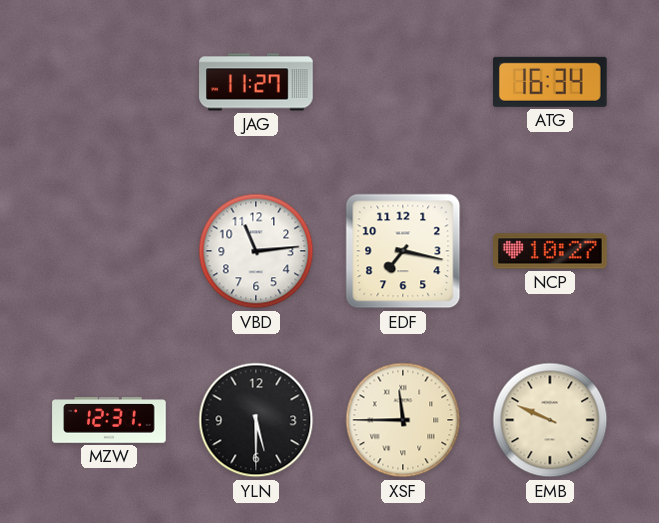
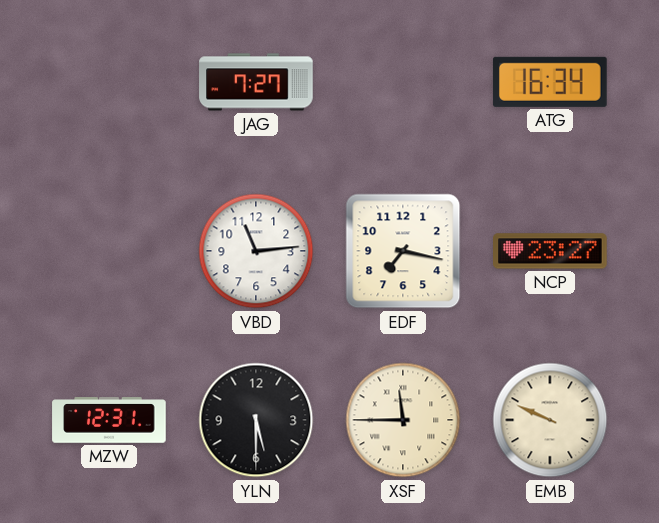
JAG: 11:27 -> 7:27
NCP: 10:27 -> 23:27
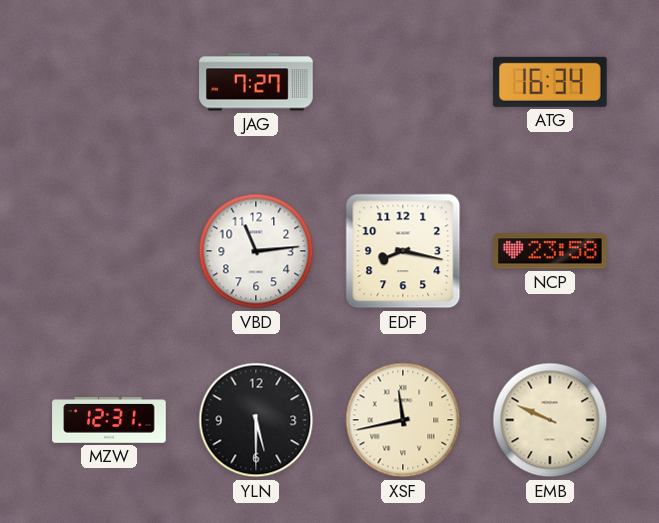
EDF: 7:17 -> 8:17
NCP: 23:27 -> 23:58
XSF: 11:45 -> 11:43
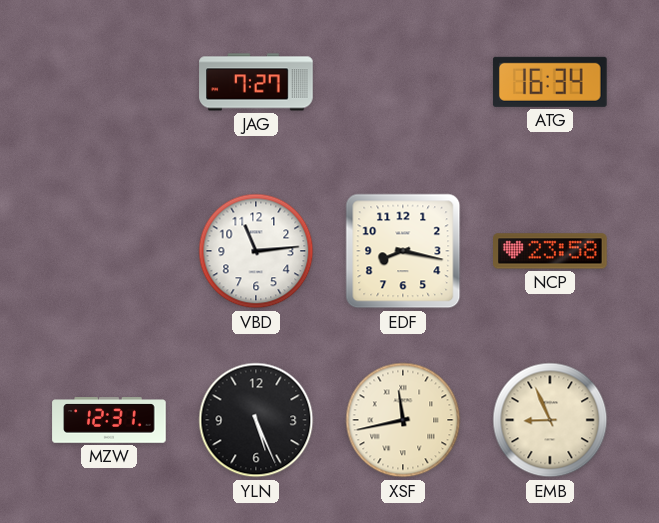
YLN: 5:30 -> 5:26
EMB: 9:49 -> 8:56
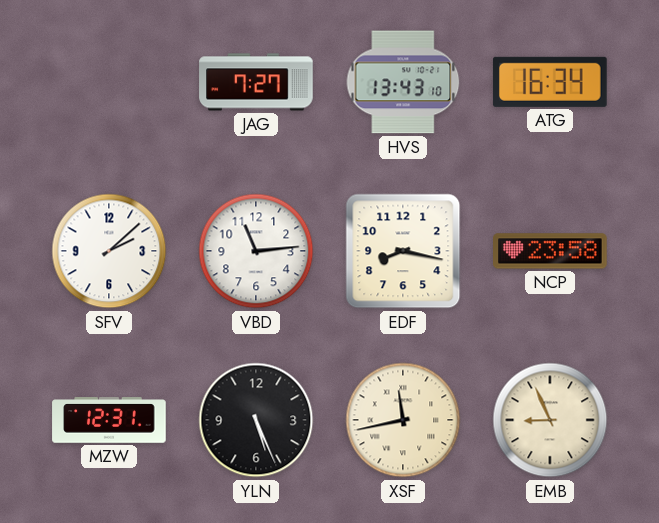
HVS: none -> 13:43
SFV: none -> 2:08
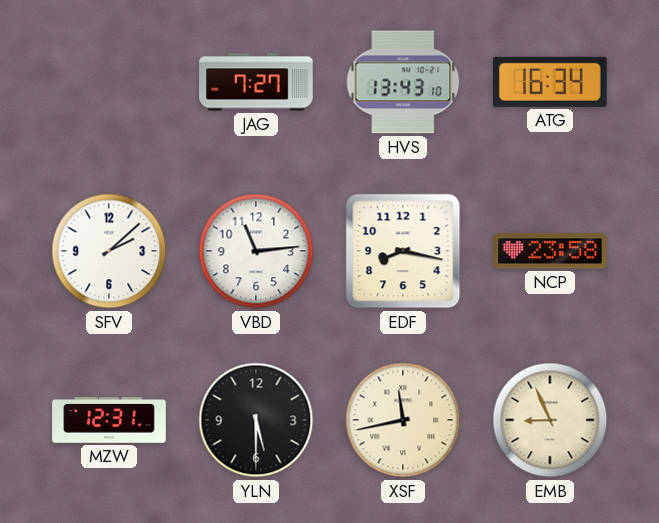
YLN: 5:26 -> 5:30
